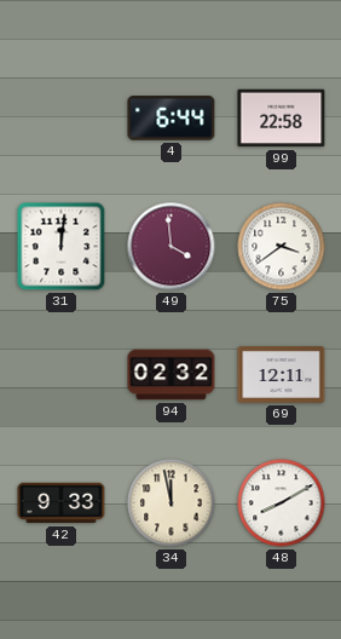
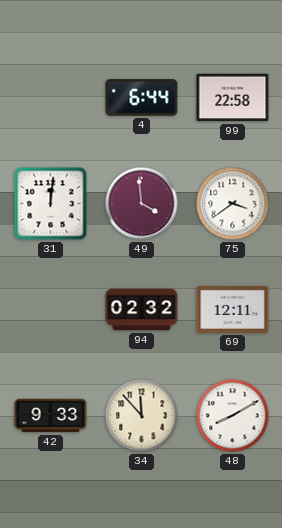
34: 11:58 -> 11:53
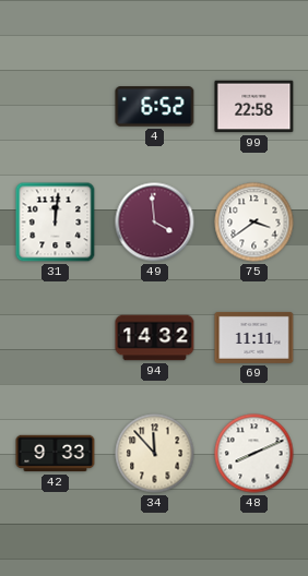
4: 6:44 -> 6:52
94: 02:32 -> 14:32
69: 12:11 -> 11:11
48: 8:10 -> 8:11
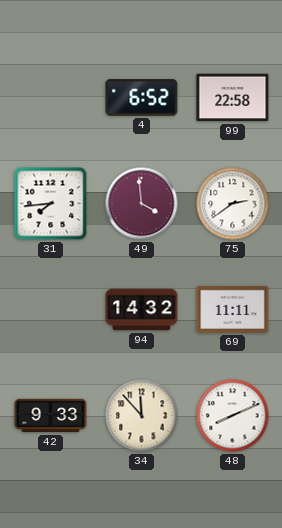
31: 12:01 -> 7:44
75: 3:39 -> 2:39
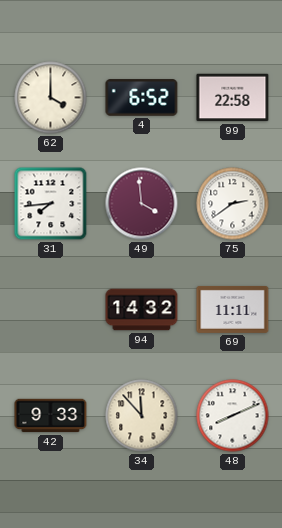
62: none -> 4:00
